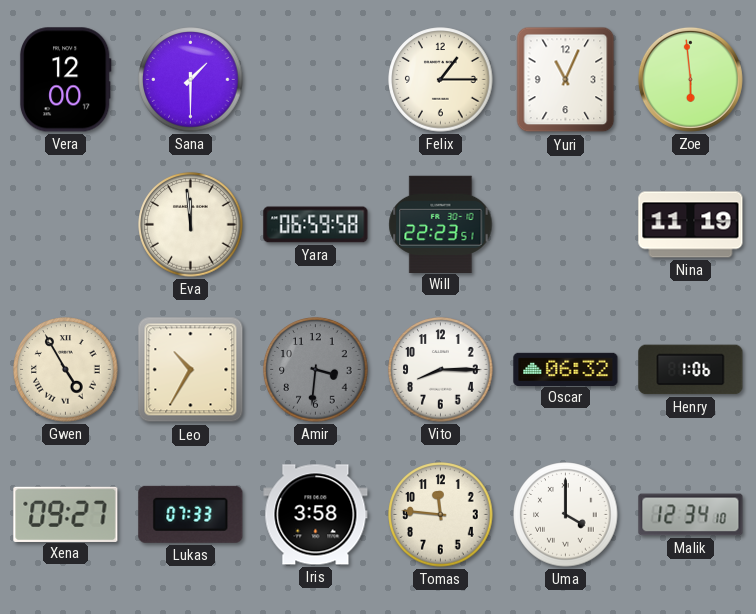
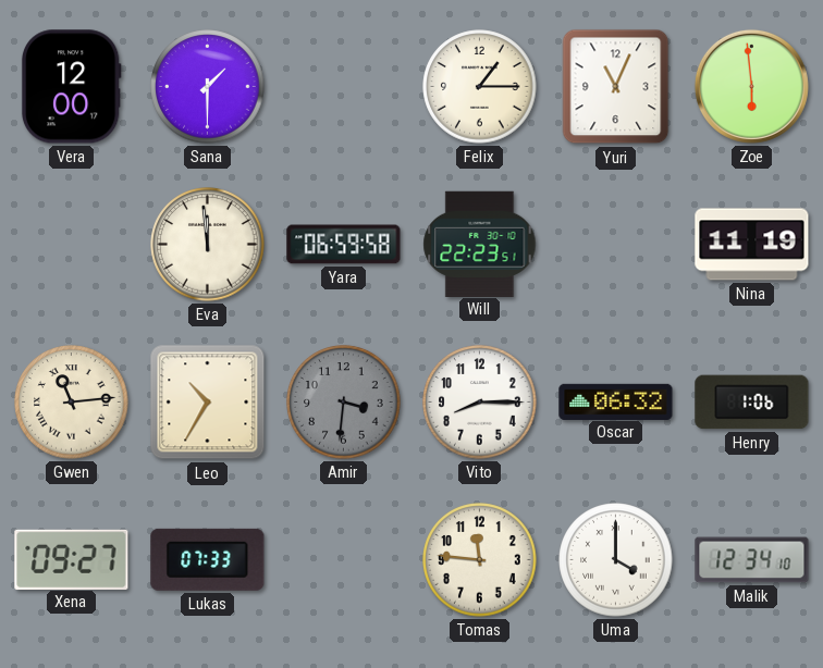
Gwen: 4:55 -> 11:14
Iris: 3:58 -> none
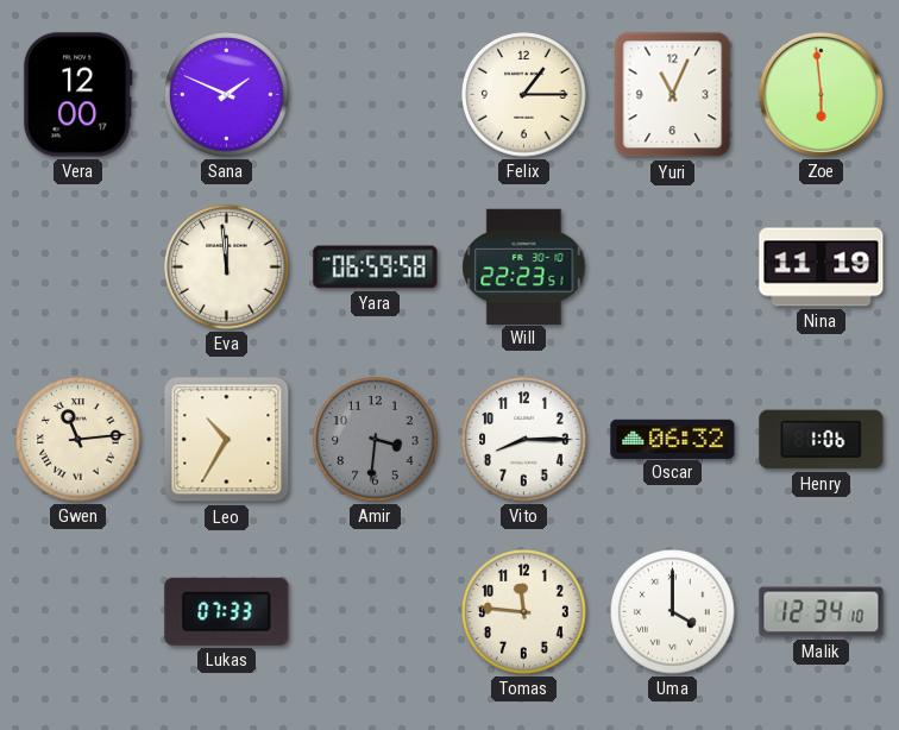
Sana: 1:30 -> 1:49
Xena: 09:27 -> none
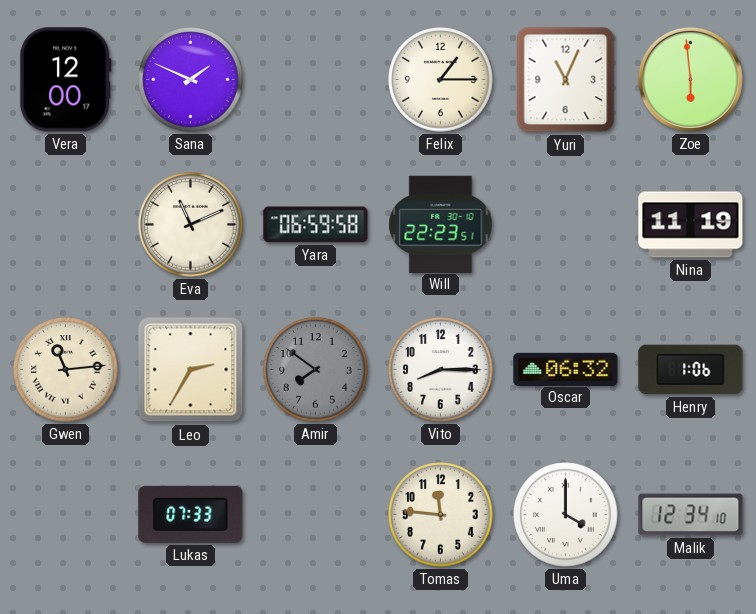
Eva: 11:59 -> 11:11
Leo: 10:35 -> 2:35
Amir: 3:31 -> 7:51
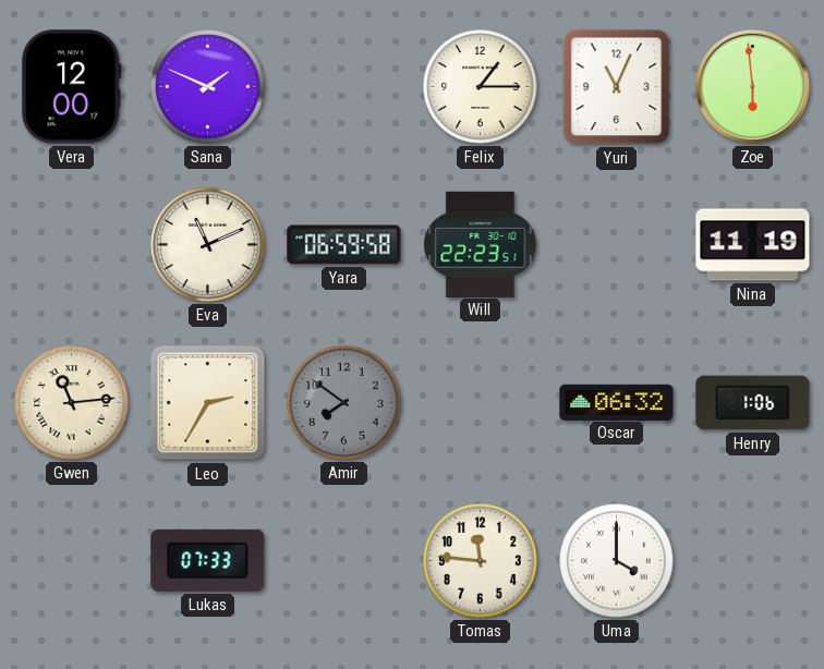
Vito: 8:15 -> none
Malik: 12:34 -> none
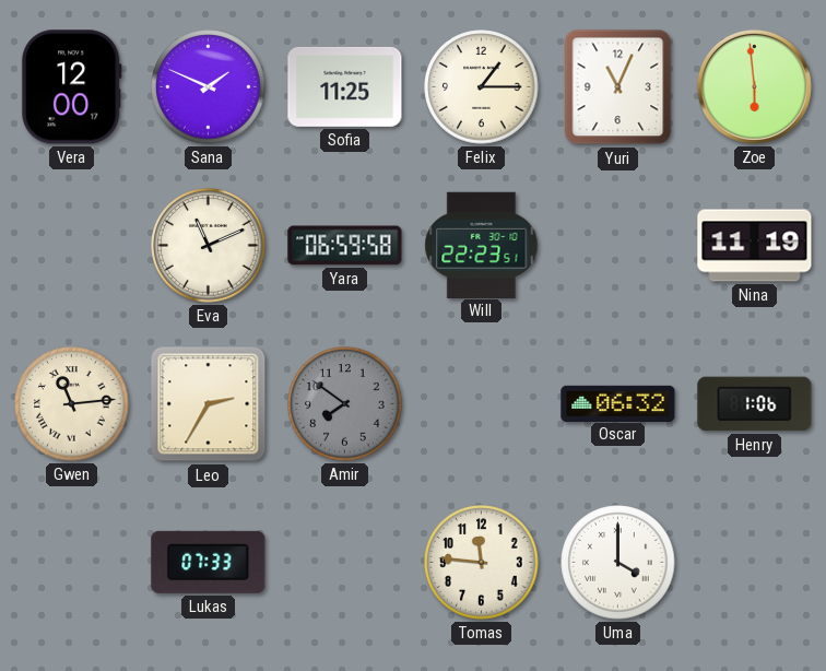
Sofia: none -> 11:25
